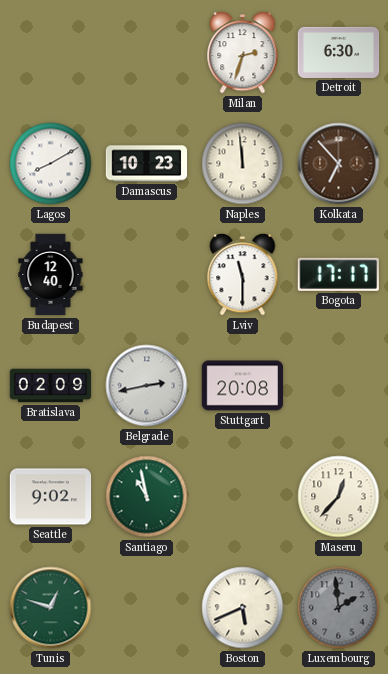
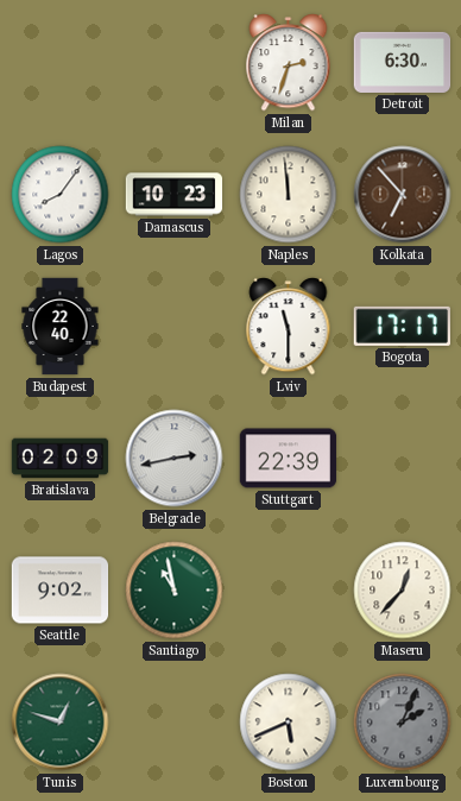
Lagos: 8:10 -> 8:06
Budapest: 12:40 -> 22:40
Stuttgart: 20:08 -> 22:39
Luxembourg: 1:59 -> 2:04
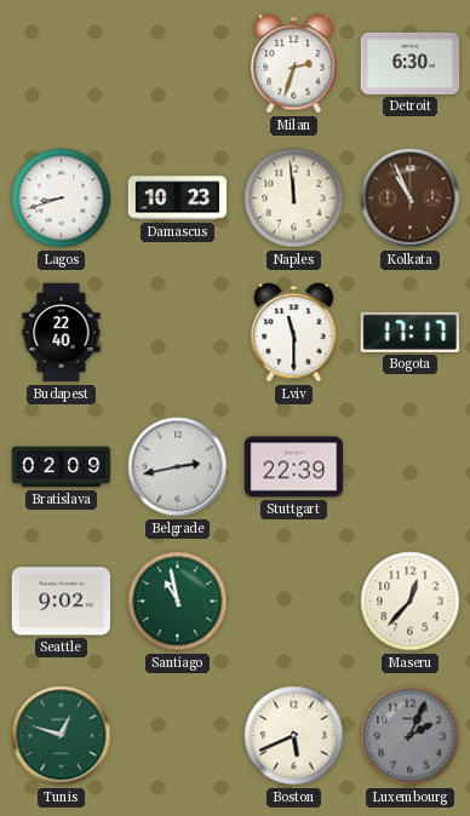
Lagos: 8:06 -> 8:42
Kolkata: 6:53 -> 10:56
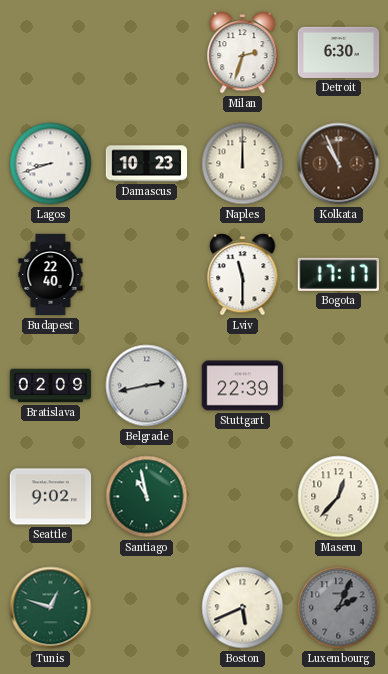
Naples: 11:59 -> 12:00
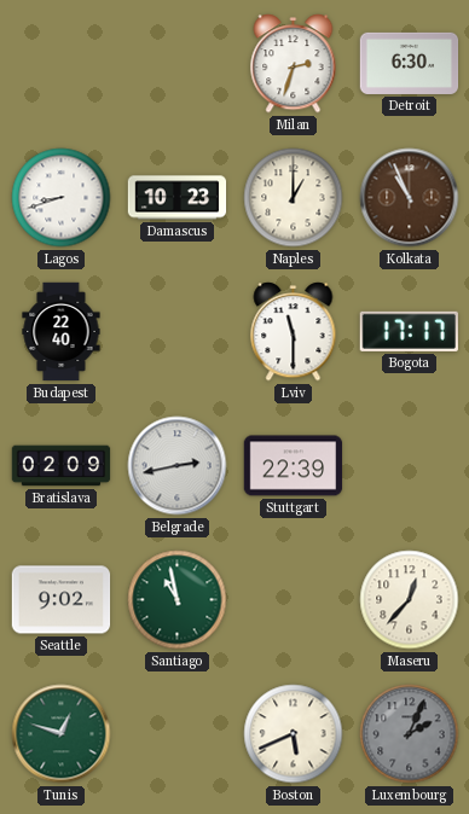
Naples: 12:00 -> 1:00
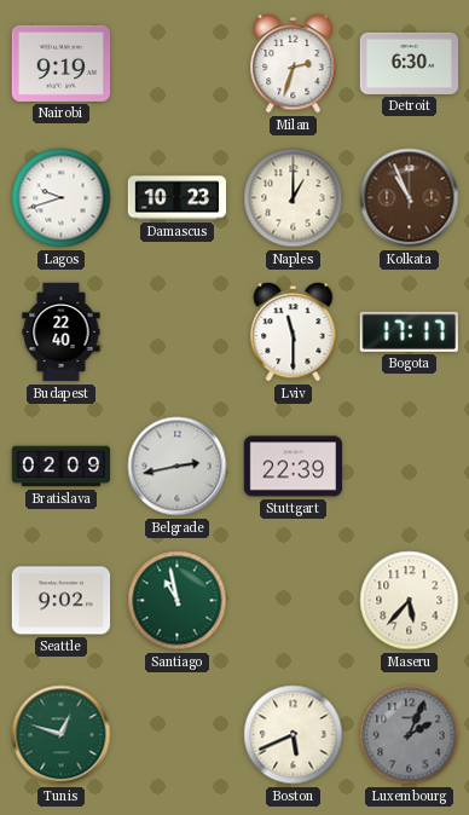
Nairobi: none -> 9:19
Lagos: 8:42 -> 9:42
Maseru: 12:37 -> 5:37
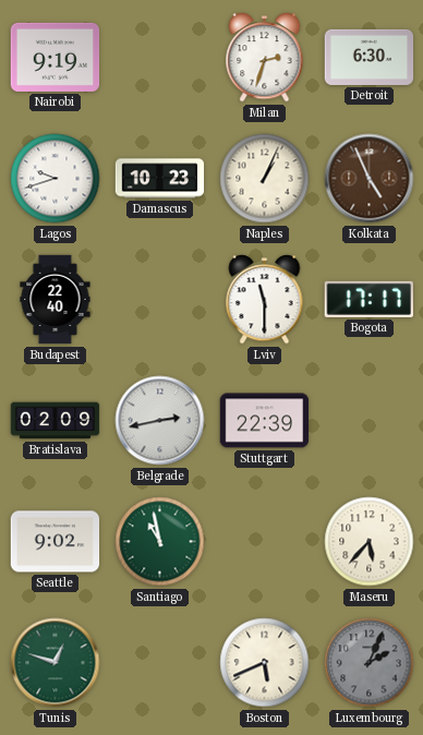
Naples: 1:00 -> 1:04
Kolkata: 10:56 -> 4:56
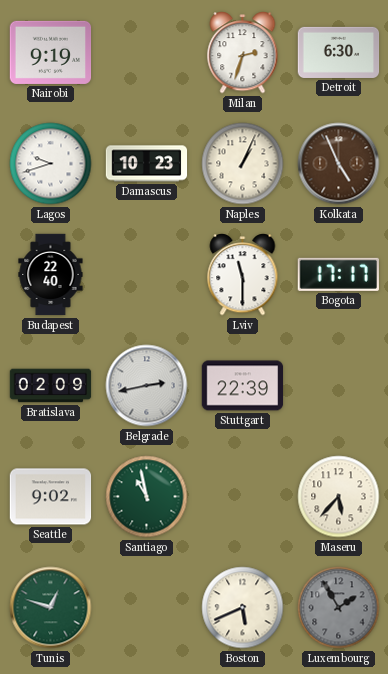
Luxembourg: 2:04 -> 1:55
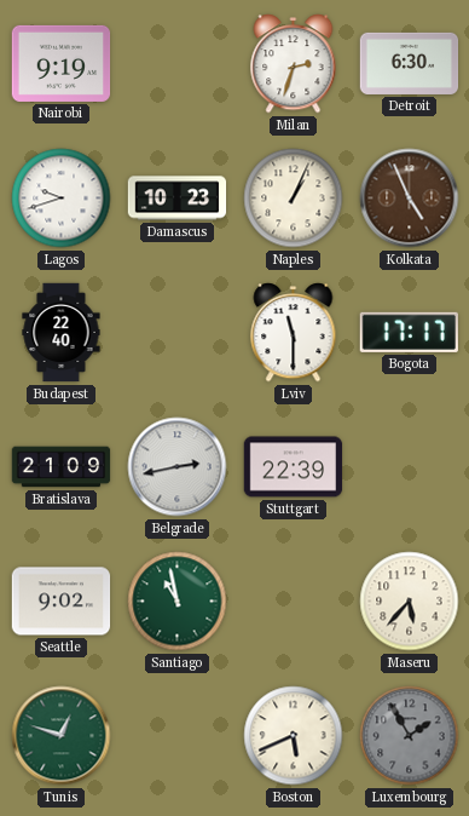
Bratislava: 02:09 -> 21:09
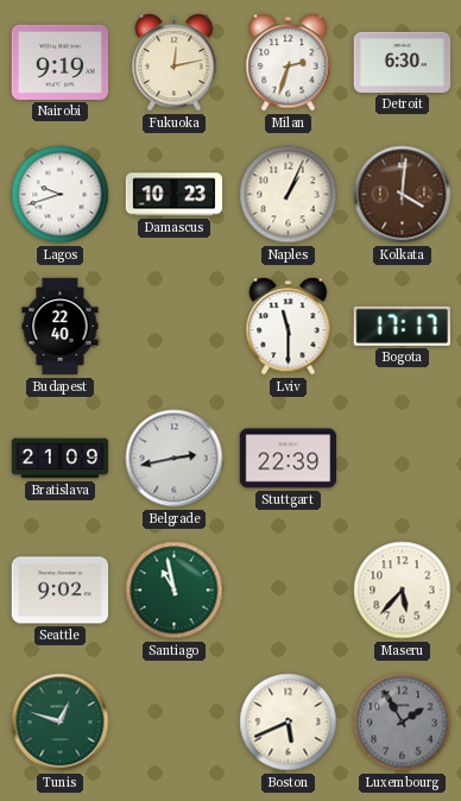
Fukuoka: none -> 12:13
Kolkata: 4:56 -> 4:01
